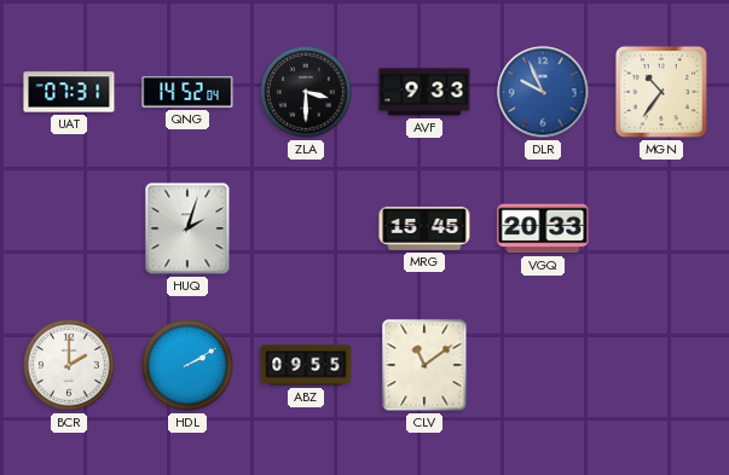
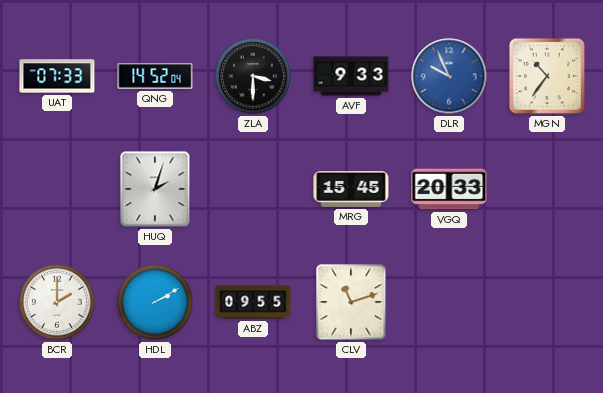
UAT: 07:31 -> 07:33
CLV: 11:09 -> 11:12
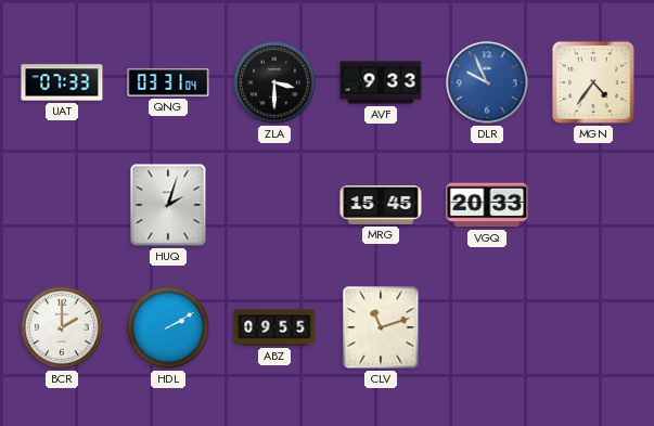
QNG: 14:52 -> 03:31
MGN: 10:36 -> 4:36
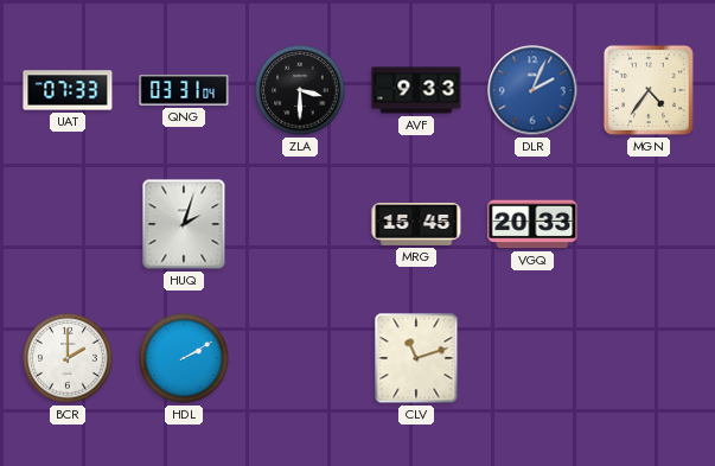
DLR: 9:56 -> 2:04
ABZ: 09:55 -> none
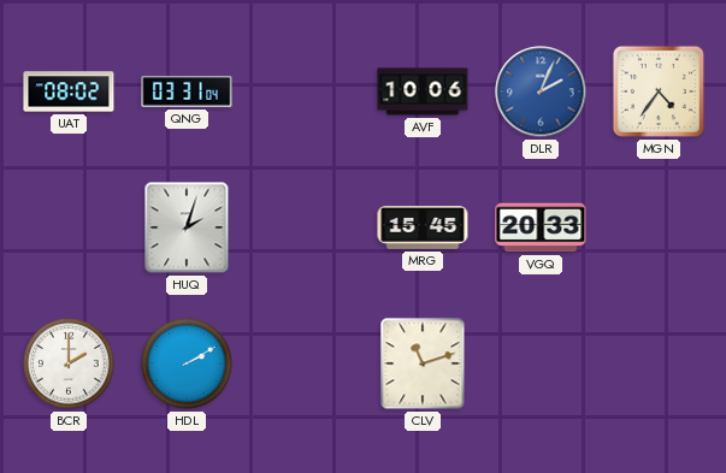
UAT: 07:33 -> 08:02
ZLA: 3:30 -> none
AVF: 9:33 -> 10:06
